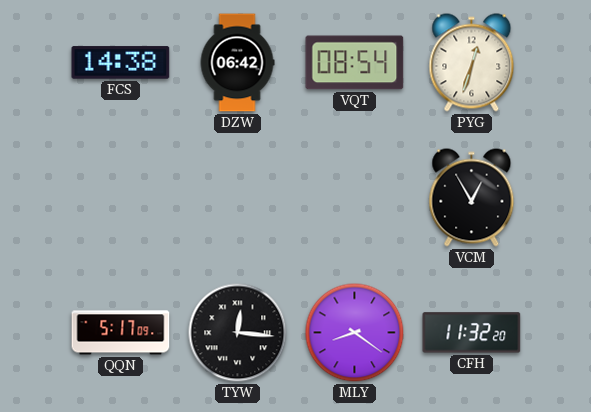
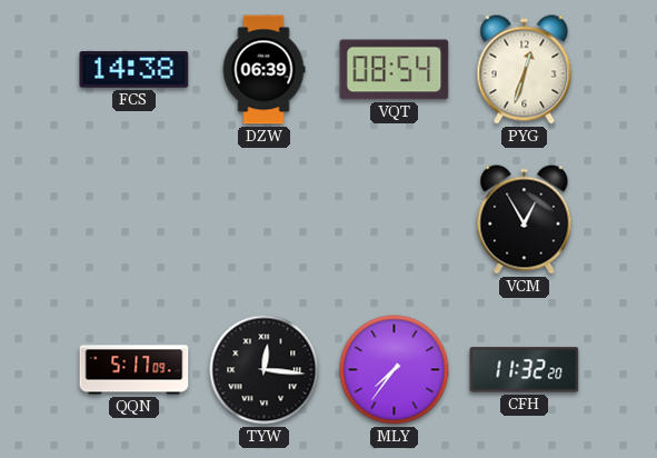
DZW: 06:42 -> 06:39
MLY: 8:21 -> 7:36
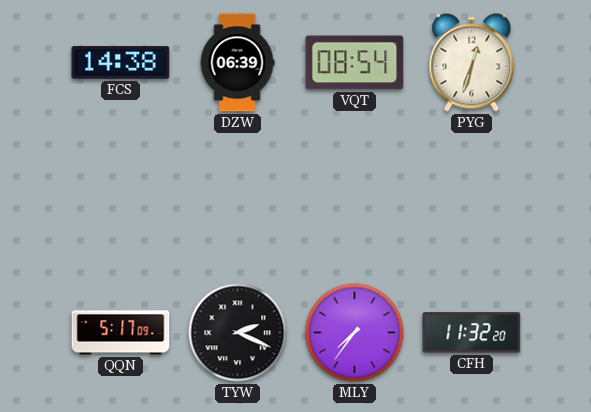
VCM: 12:55 -> none
TYW: 12:16 -> 2:19
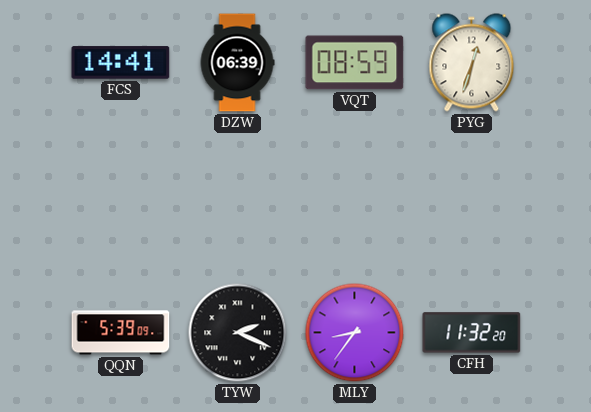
FCS: 14:38 -> 14:41
VQT: 08:54 -> 08:59
QQN: 5:17 -> 5:39
MLY: 7:36 -> 8:36
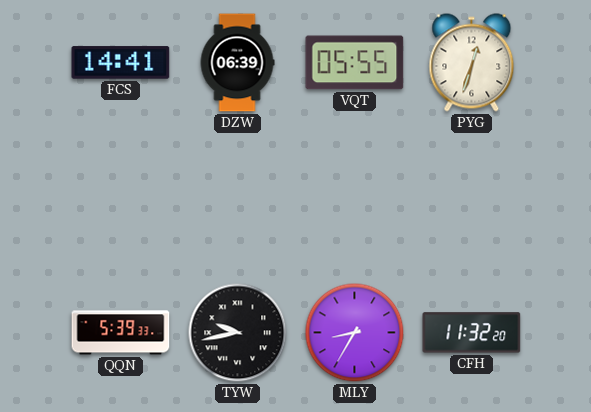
VQT: 08:59 -> 05:55
QQN: 5:39:09 -> 5:39:33
TYW: 2:19 -> 9:43
MLY: 8:36 -> 8:35
